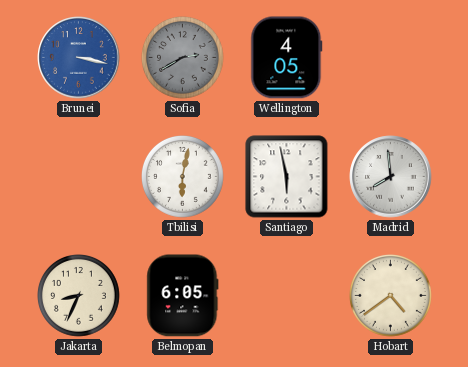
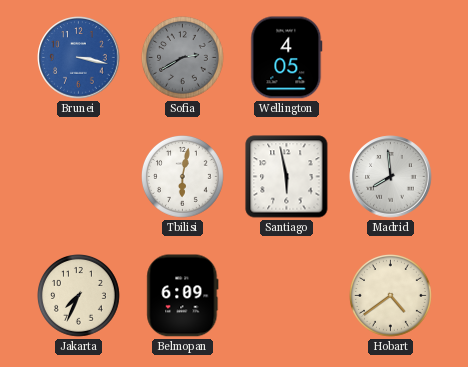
Jakarta: 8:34 -> 7:34
Belmopan: 6:05 -> 6:09
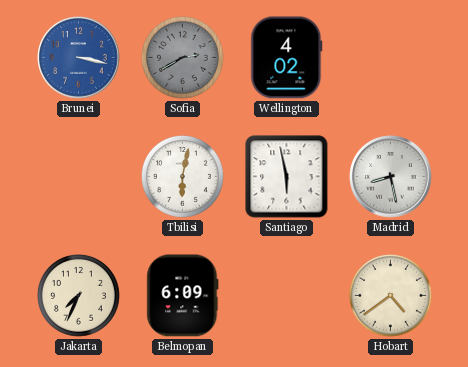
Wellington: 4:05 -> 4:02
Madrid: 7:59 -> 8:28
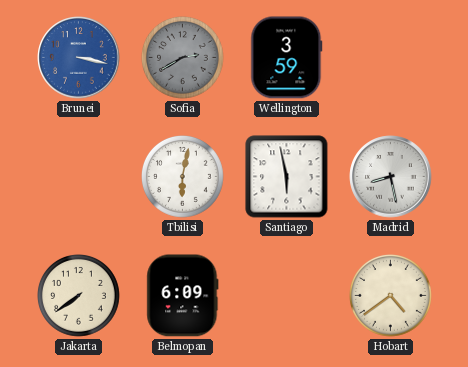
Wellington: 4:02 -> 3:59
Jakarta: 7:34 -> 7:39
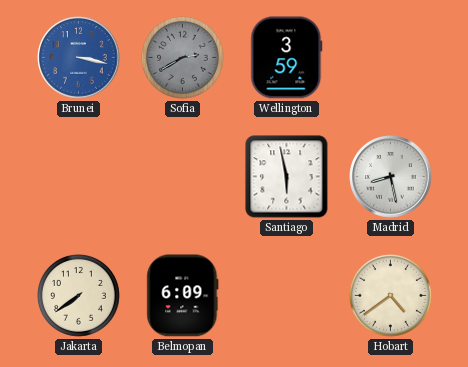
Tbilisi: 6:02 -> none
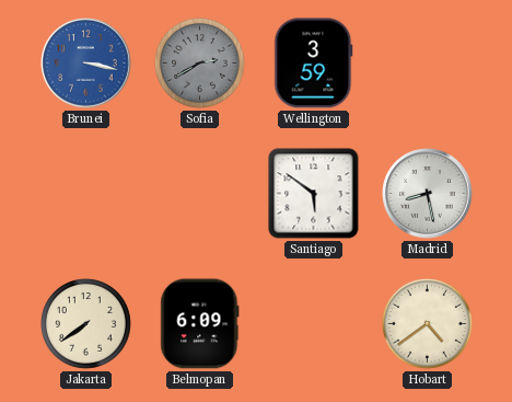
Santiago: 5:58 -> 5:51
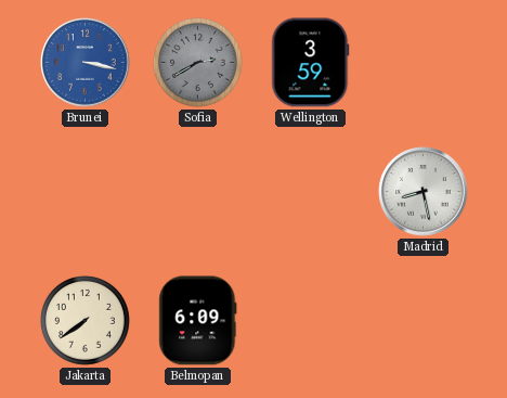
Santiago: 5:51 -> none
Hobart: 4:39 -> none
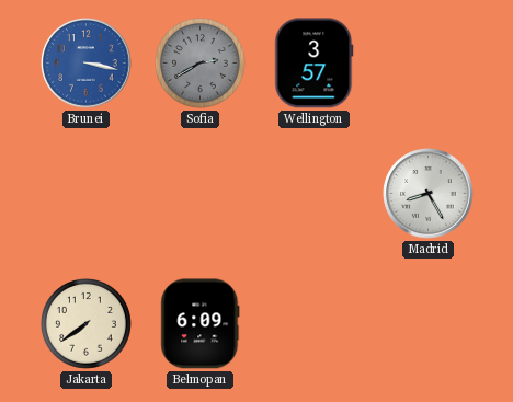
Wellington: 3:59 -> 3:57
Madrid: 8:28 -> 8:25
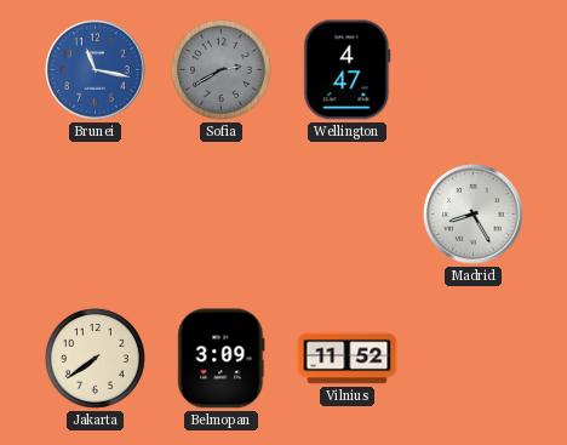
Brunei: 3:17 -> 11:17
Wellington: 3:57 -> 4:47
Belmopan: 6:09 -> 3:09
Vilnius: none -> 11:52
